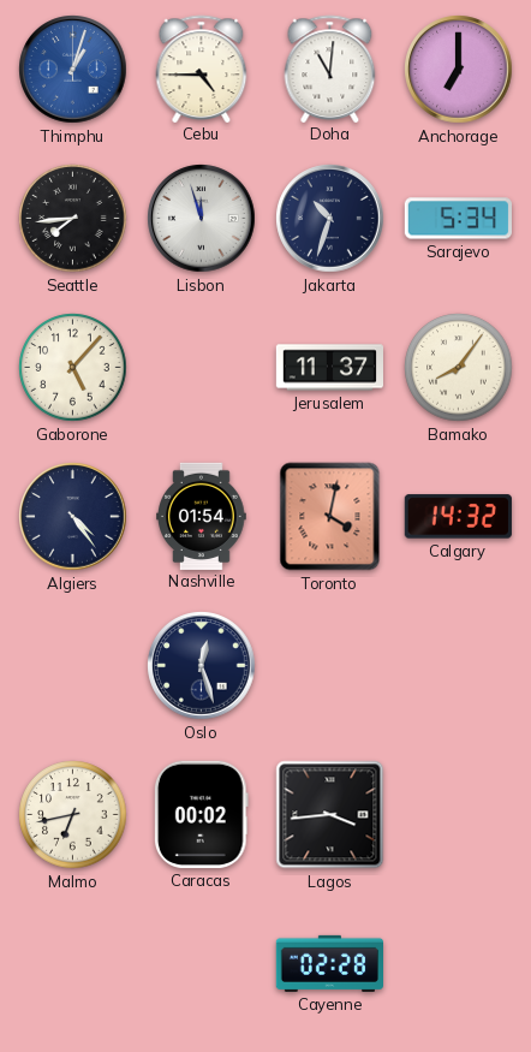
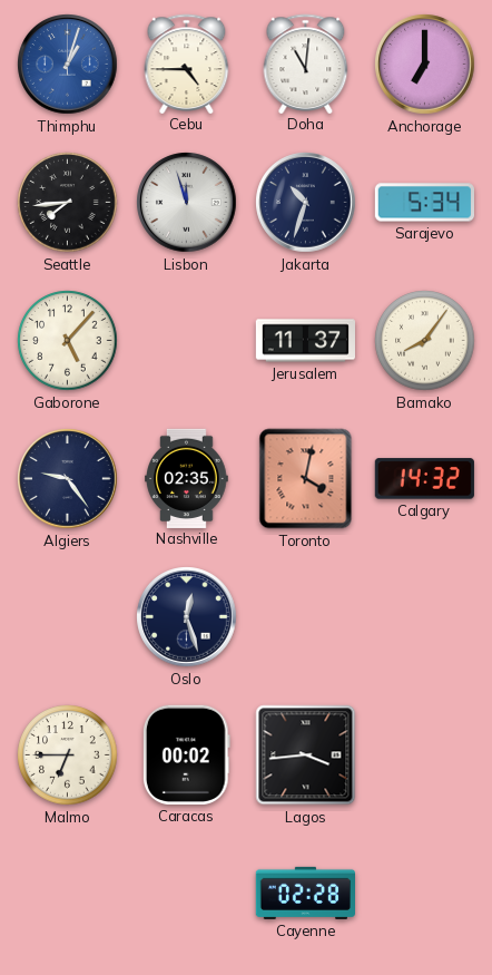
Algiers: 4:24 -> 9:24
Nashville: 01:54 -> 02:35
Malmo: 6:43 -> 6:45
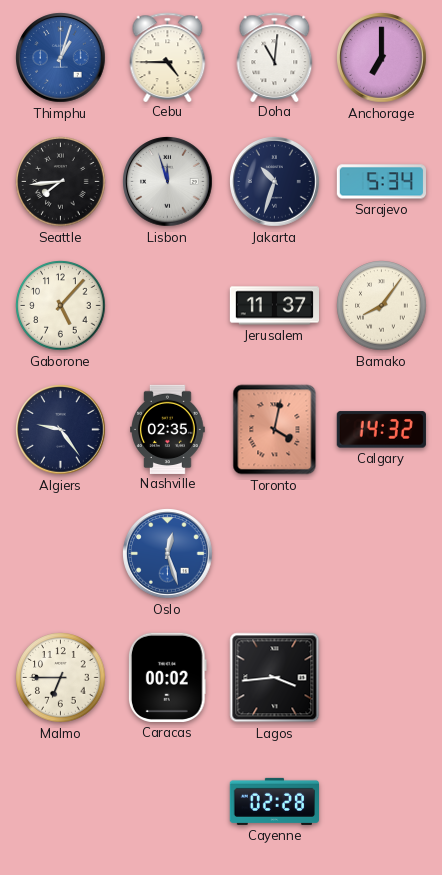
Oslo dial: navy -> blue
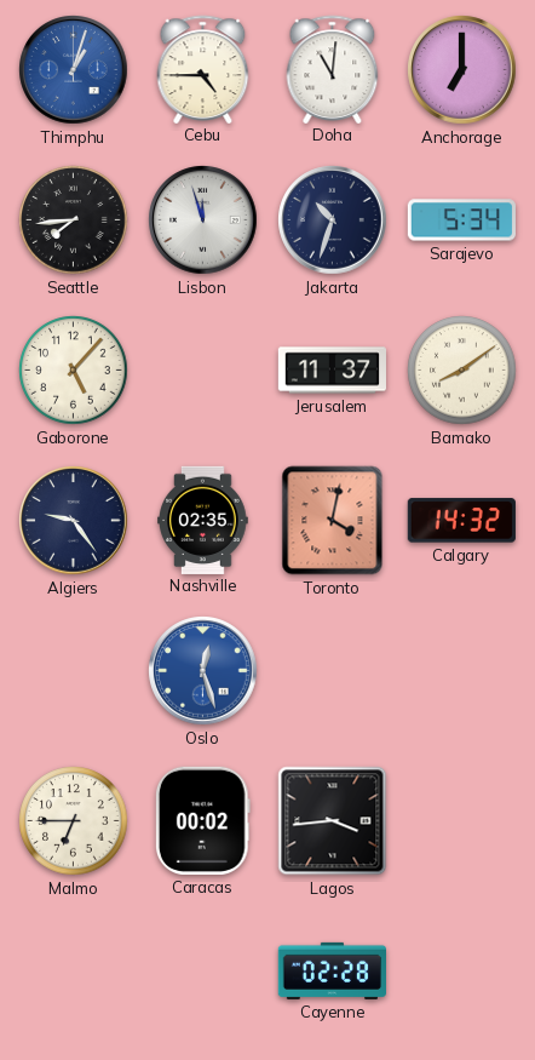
Bamako: 8:06 -> 8:09
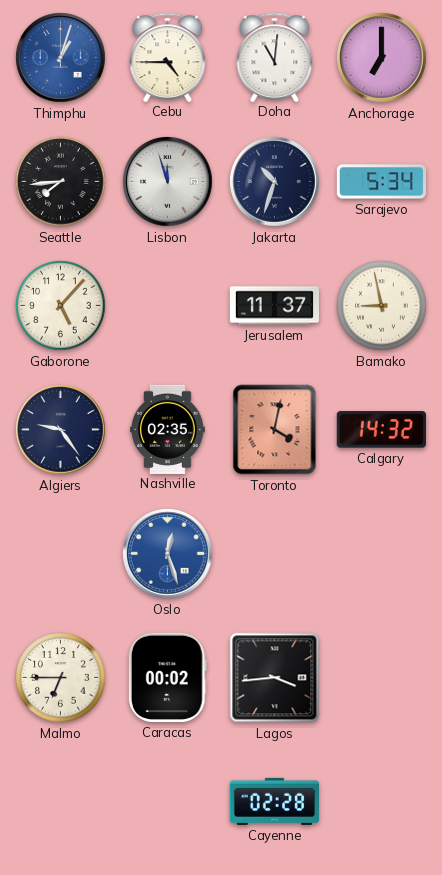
Bamako: 8:09 -> 8:58
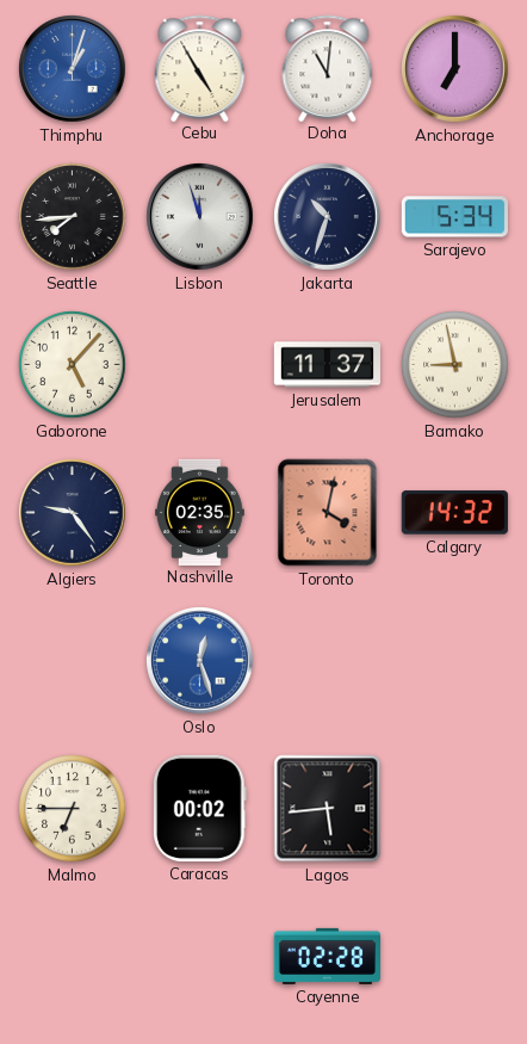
Cebu: 4:45 -> 4:55
Lagos: 3:44 -> 5:44
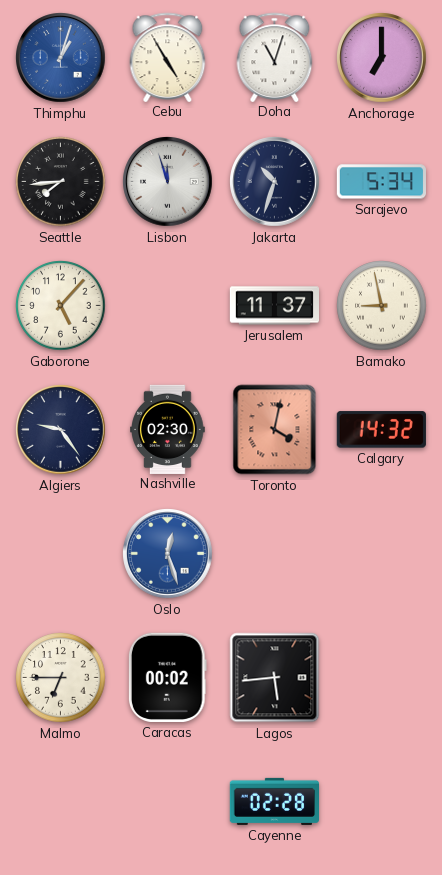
Doha: 11:01 -> 11:03
Nashville: 02:35 -> 02:30
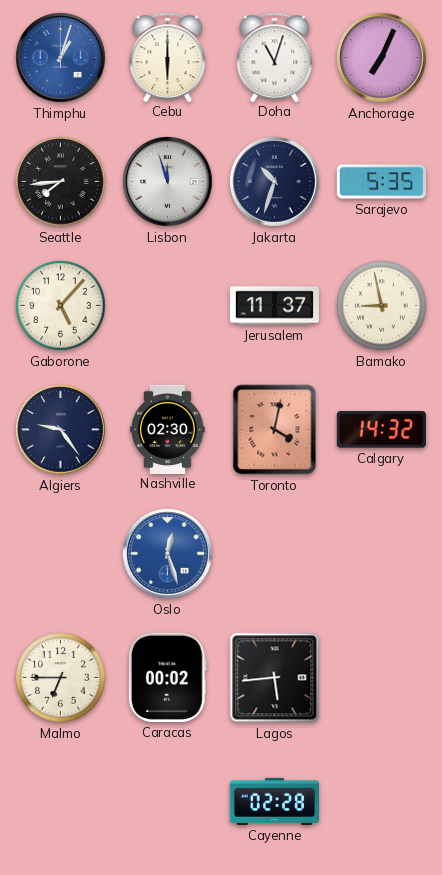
Cebu: 4:55 -> 6:00
Anchorage: 7:00 -> 7:04
Sarajevo: 5:34 -> 5:35
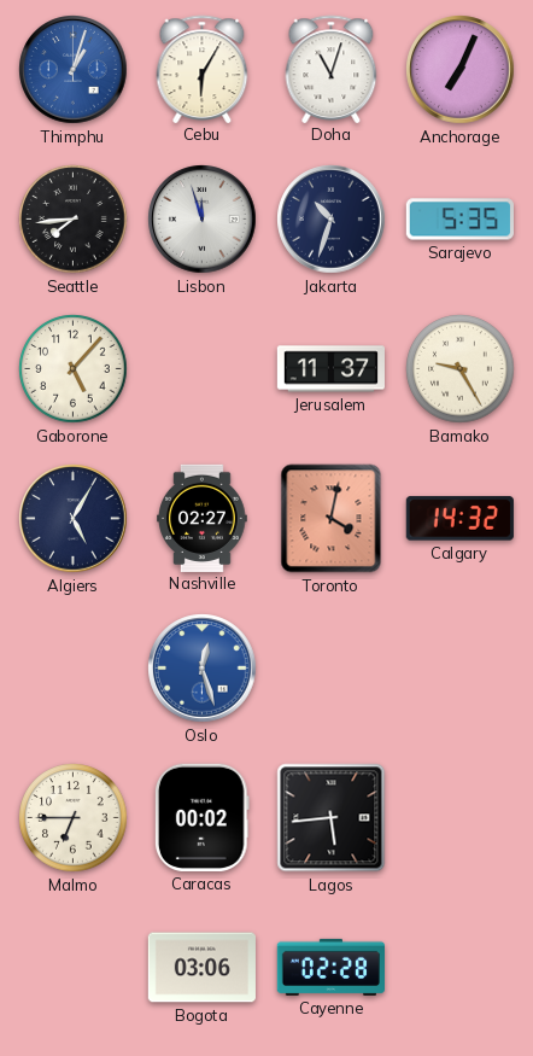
Cebu: 6:00 -> 6:05
Bamako: 8:58 -> 9:25
Algiers: 9:24 -> 5:05
Nashville: 02:30 -> 02:27
Bogota: none -> 03:06
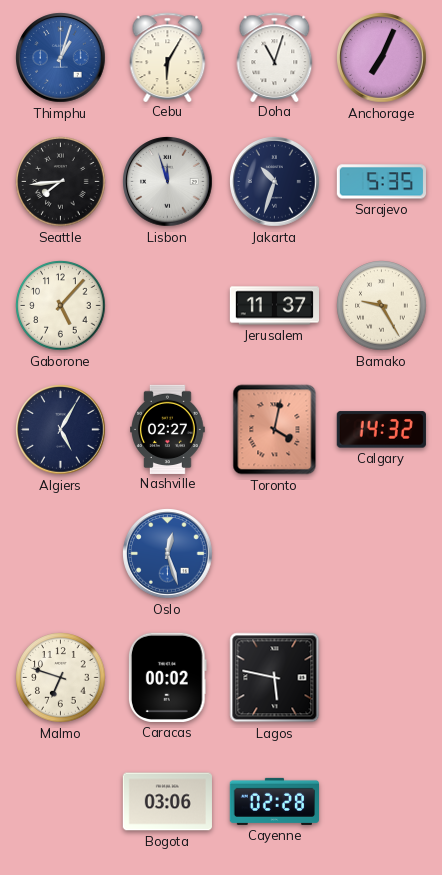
Malmo: 6:45 -> 6:48
Lagos: 5:44 -> 5:47
